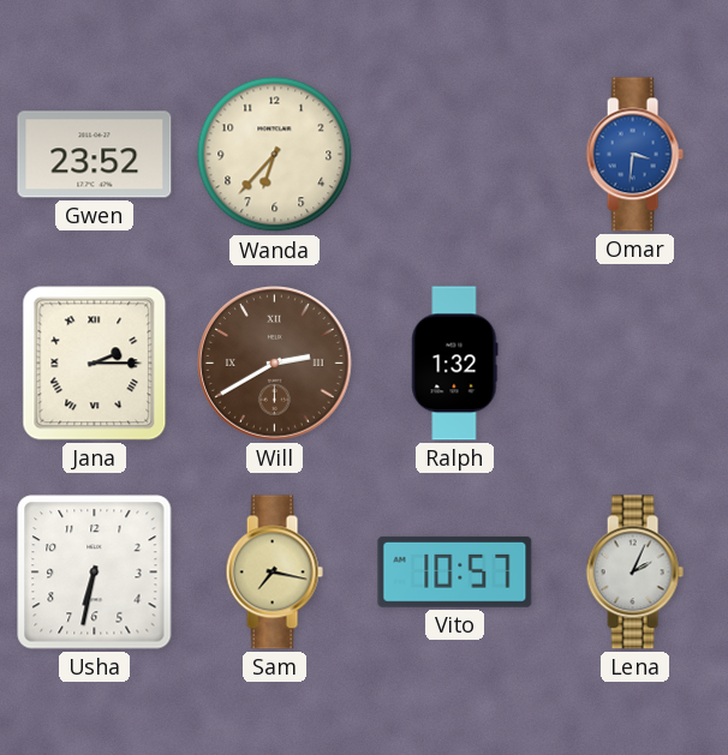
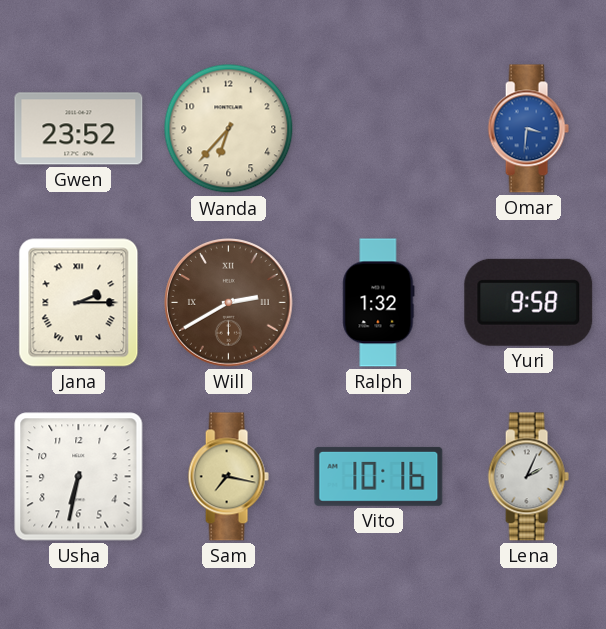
Yuri: none -> 9:58
Vito: 10:57 -> 10:16
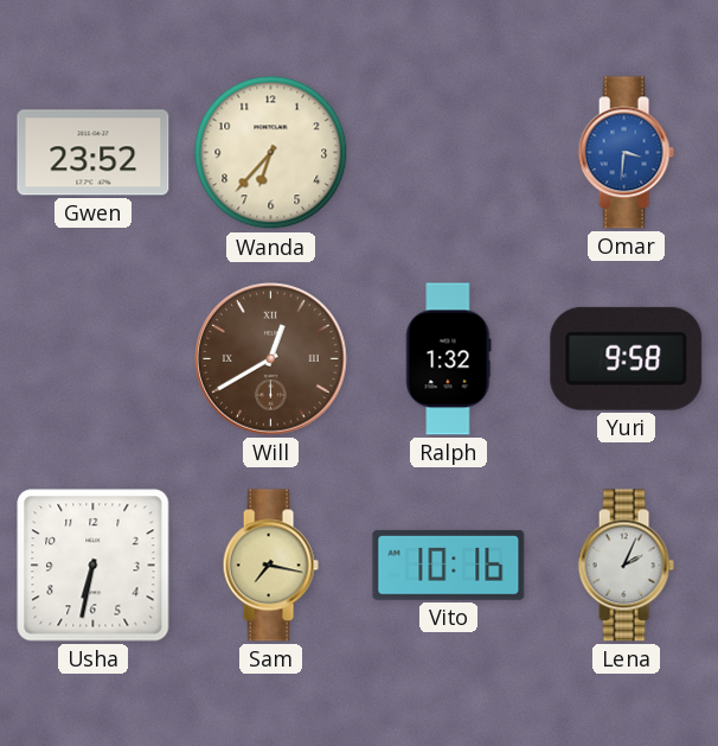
Jana: 2:15 -> none
Will: 2:40 -> 12:40
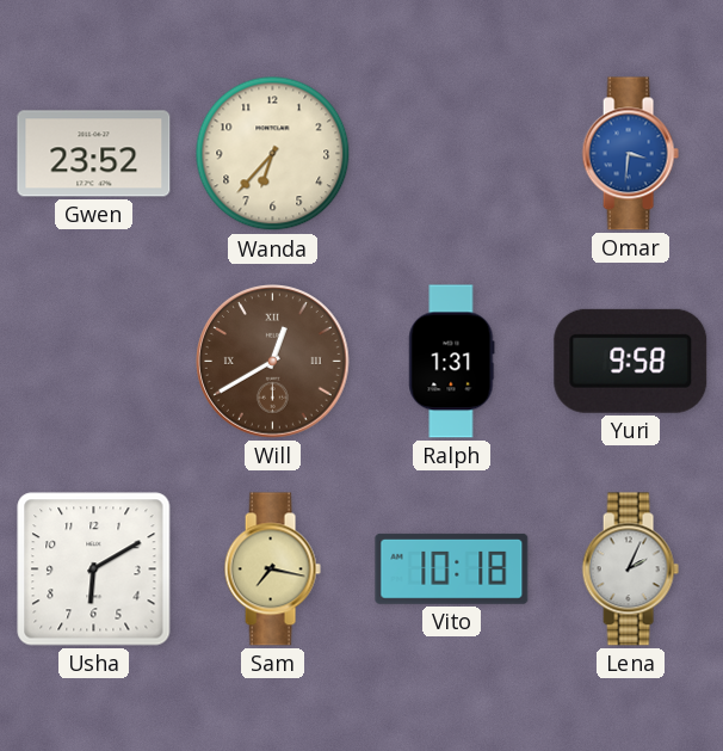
Ralph: 1:32 -> 1:31
Usha: 6:32 -> 6:10
Vito: 10:16 -> 10:18
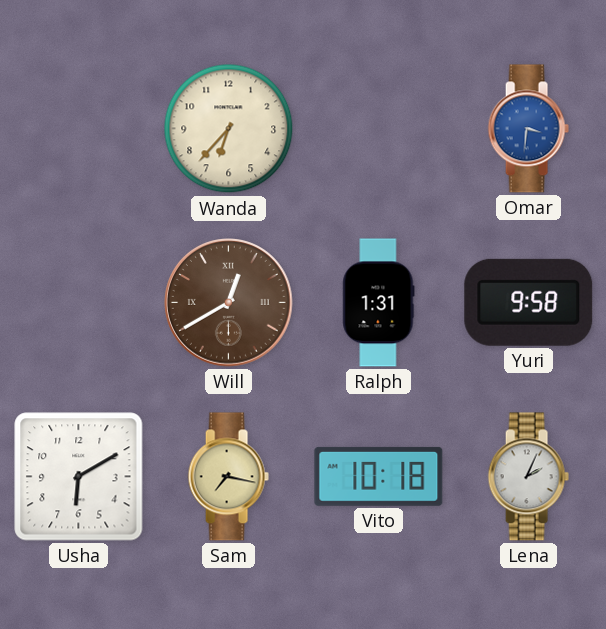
Gwen: 23:52 -> none
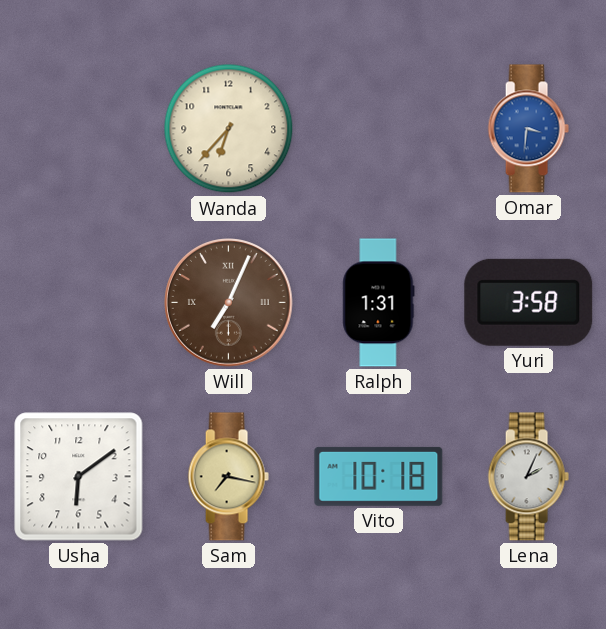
Will: 12:40 -> 7:04
Yuri: 9:58 -> 3:58
Usha: 6:10 -> 6:09
